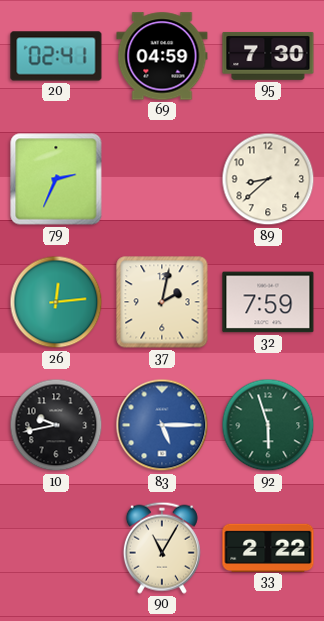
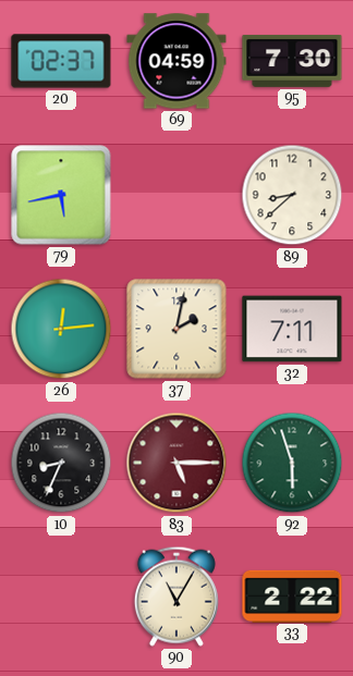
20: 02:41 -> 02:37
79: 2:34 -> 5:43
32: 7:59 -> 7:11
10: 9:43 -> 8:34
83 dial: blue -> burgundy
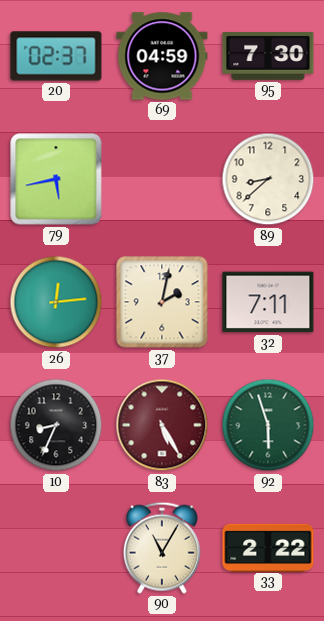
83: 5:15 -> 5:25
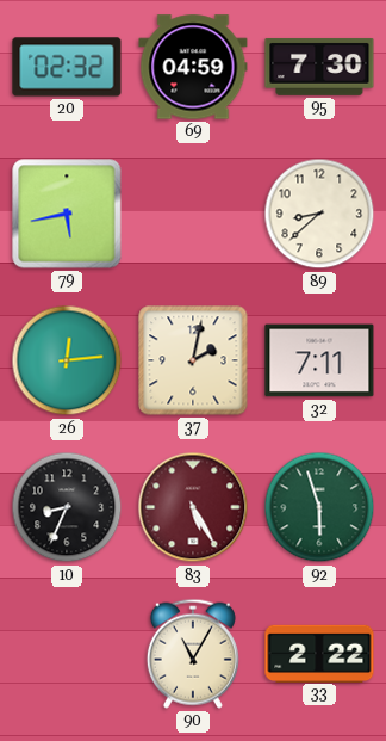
20: 02:37 -> 02:32
